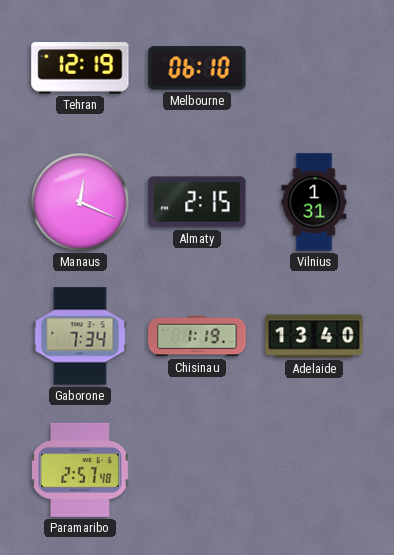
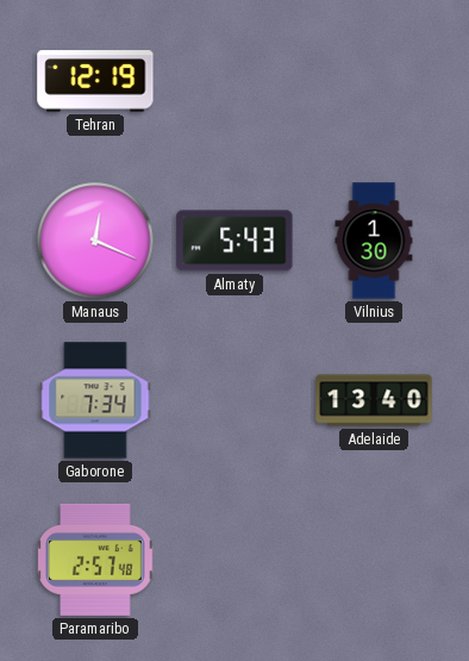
Melbourne: 06:10 -> none
Almaty: 2:15 -> 5:43
Vilnius: 1:31 -> 1:30
Chisinau: 1:19 -> none
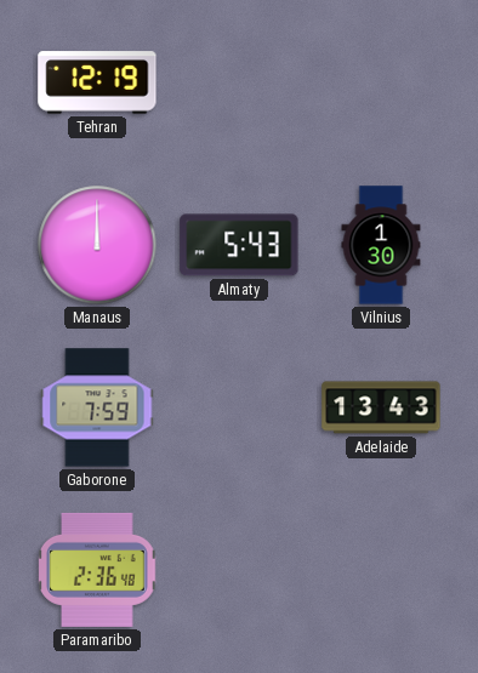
Manaus: 12:19 -> 12:00
Gaborone: 7:34 -> 7:59
Adelaide: 13:40 -> 13:43
Paramaribo: 2:57 -> 2:36
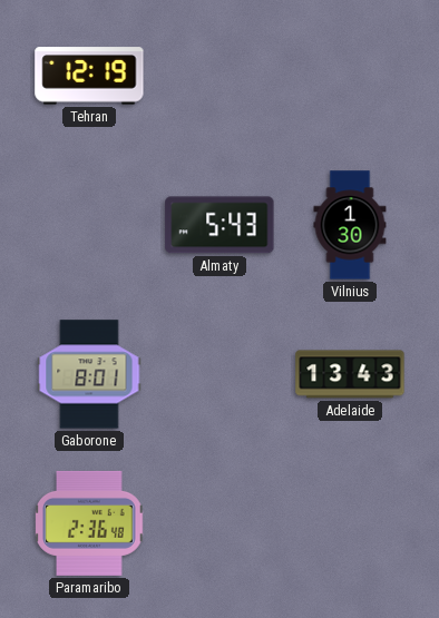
Manaus: 12:00 -> none
Gaborone: 7:59 -> 8:01
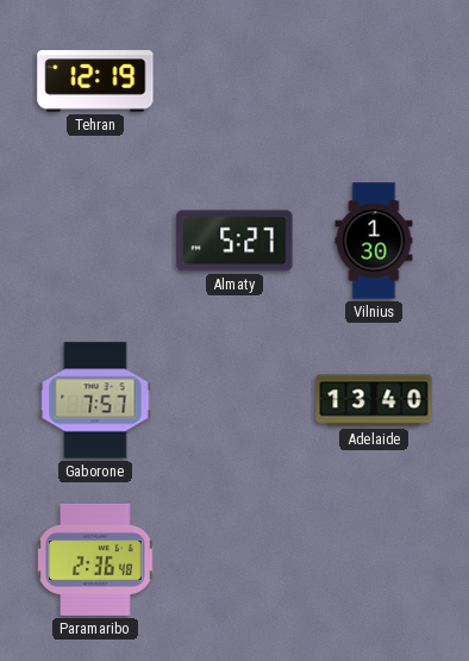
Almaty: 5:43 -> 5:27
Gaborone: 8:01 -> 7:57
Adelaide: 13:43 -> 13:40
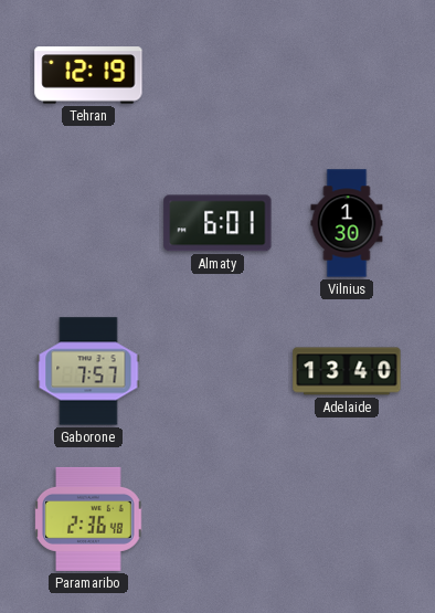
Almaty: 5:27 -> 6:01
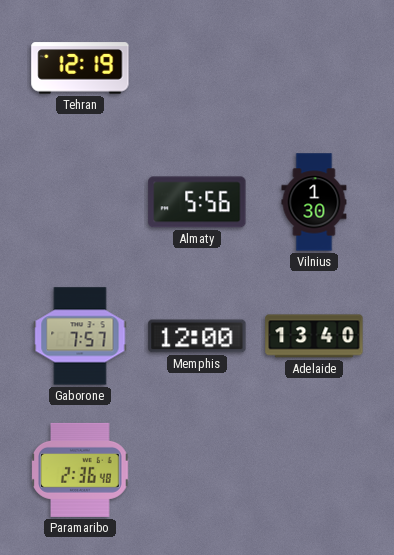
Almaty: 6:01 -> 5:56
Memphis: none -> 12:00
